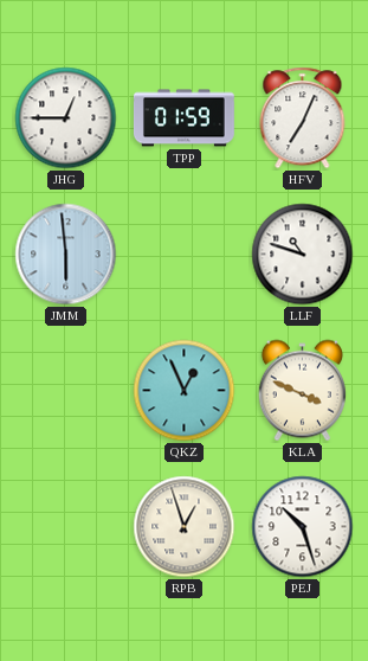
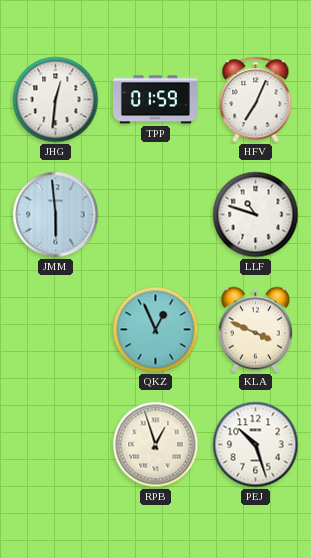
JHG: 12:45 -> 12:31
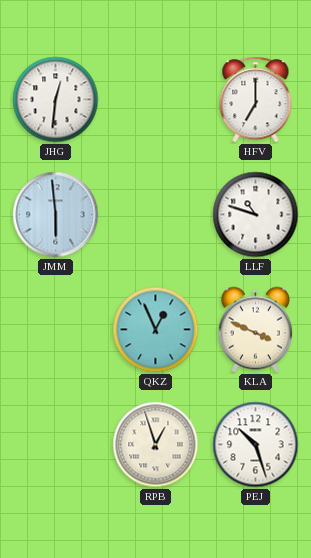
TPP: 01:59 -> none
HFV: 7:04 -> 7:00
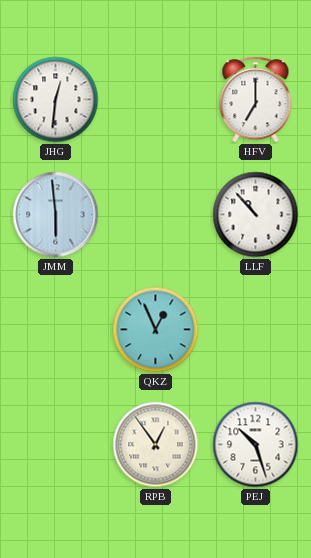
LLF: 10:48 -> 10:53
KLA: 3:49 -> none
RPB: 12:57 -> 12:54
